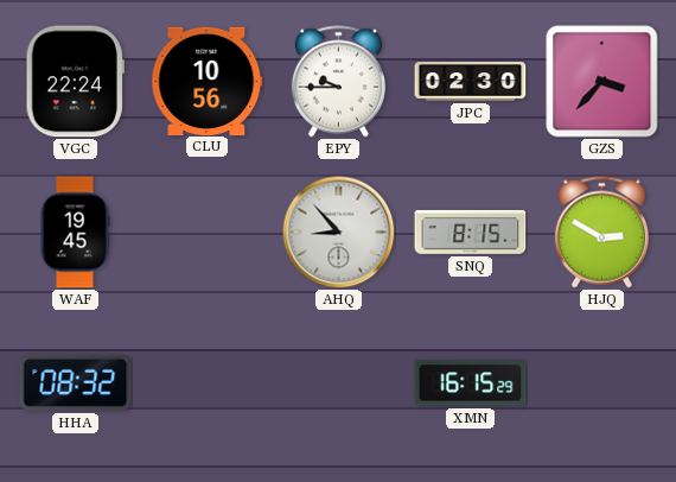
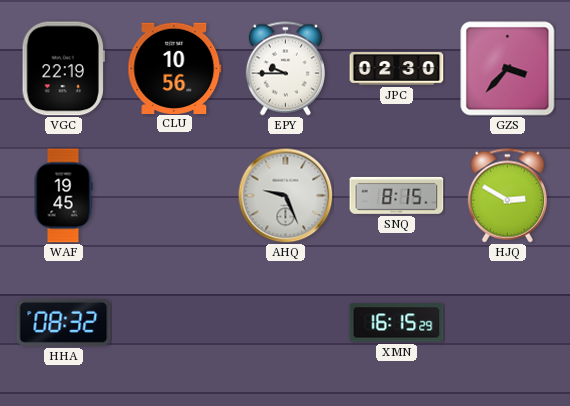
VGC: 22:24 -> 22:19
AHQ: 8:53 -> 9:26
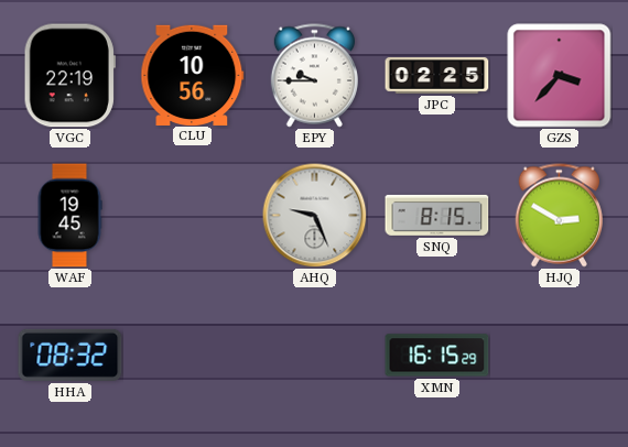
JPC: 02:30 -> 02:25
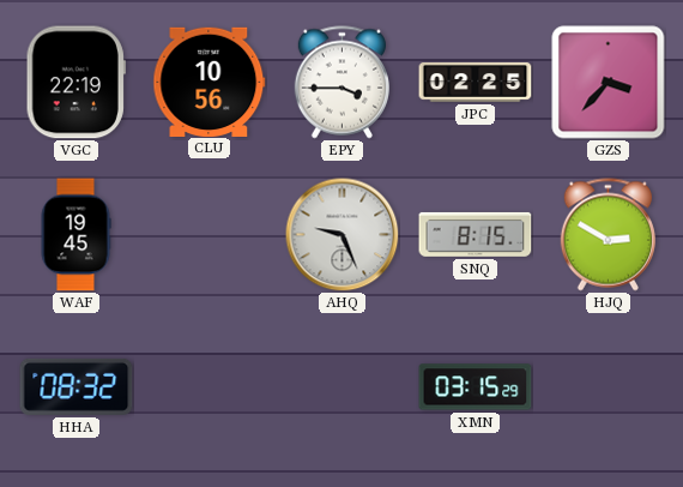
EPY: 9:45 -> 3:45
XMN: 16:15 -> 03:15
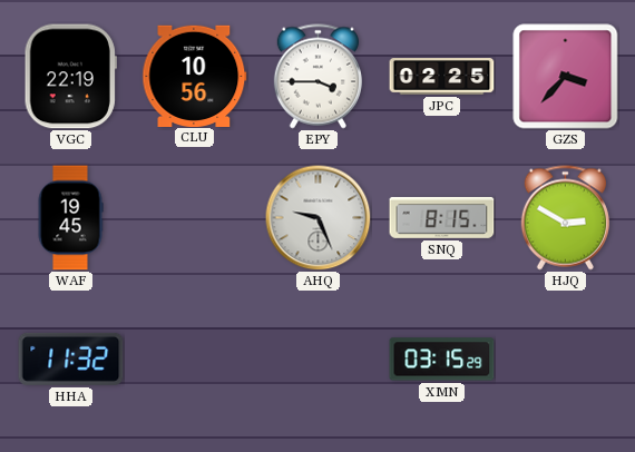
HHA: 08:32 -> 11:32
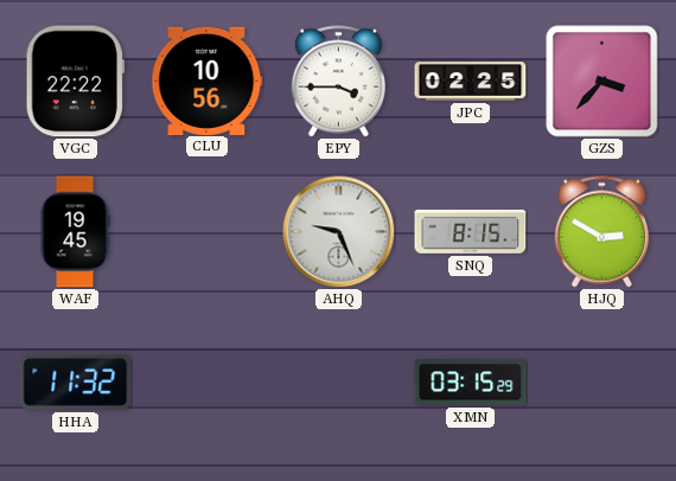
VGC: 22:19 -> 22:22
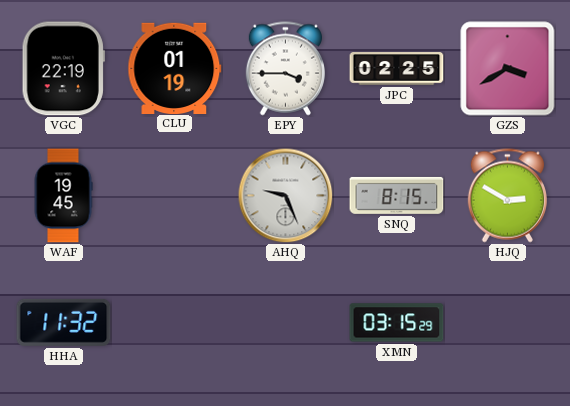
VGC: 22:22 -> 22:19
CLU: 10:56 -> 01:19
GZS: 3:37 -> 3:40
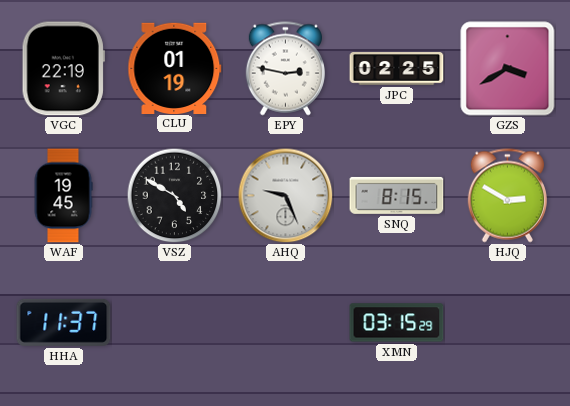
EPY: 3:45 -> 2:47
VSZ: none -> 4:50
HHA: 11:32 -> 11:37
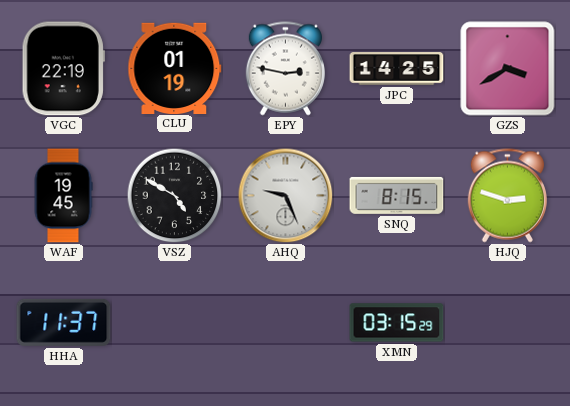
JPC: 02:25 -> 14:25
HJQ: 2:50 -> 2:48
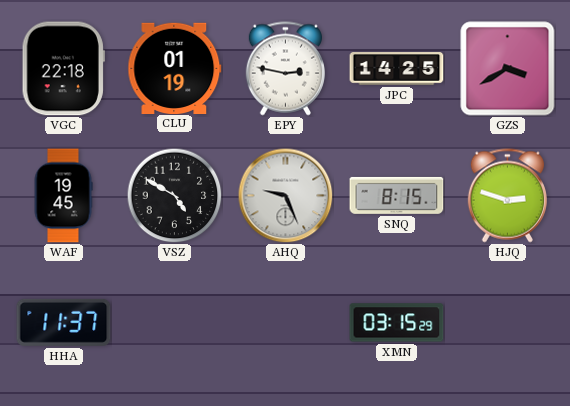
VGC: 22:19 -> 22:18
